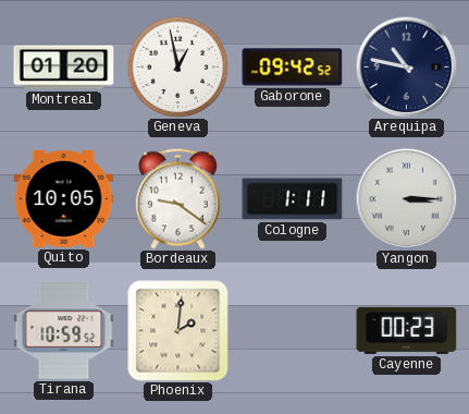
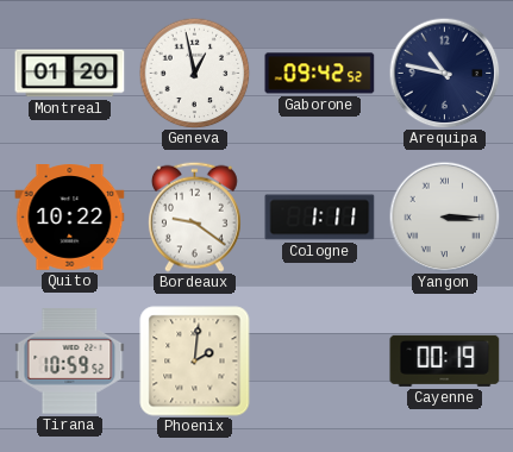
Quito: 10:05 -> 10:22
Cayenne: 00:23 -> 00:19
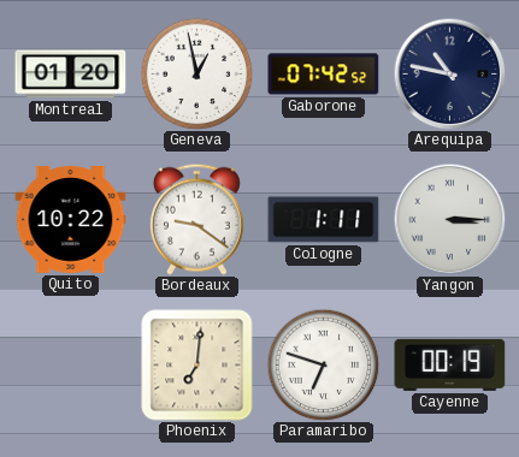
Gaborone: 09:42 -> 07:42
Tirana: 10:59 -> none
Phoenix: 2:01 -> 7:01
Paramaribo: none -> 6:48
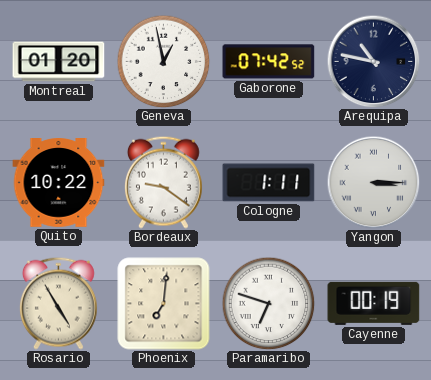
Rosario: none -> 4:55
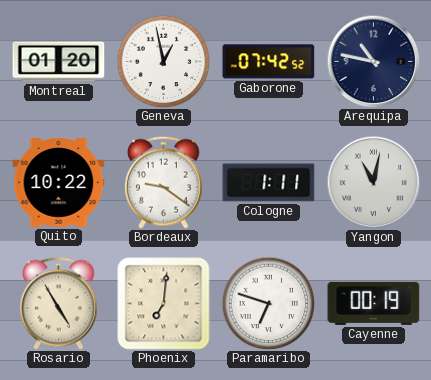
Yangon: 3:15 -> 11:02
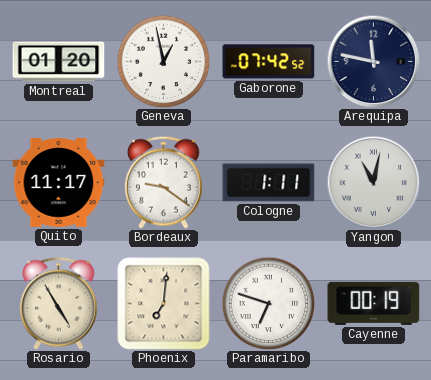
Arequipa: 10:47 -> 11:47
Quito: 10:22 -> 11:17
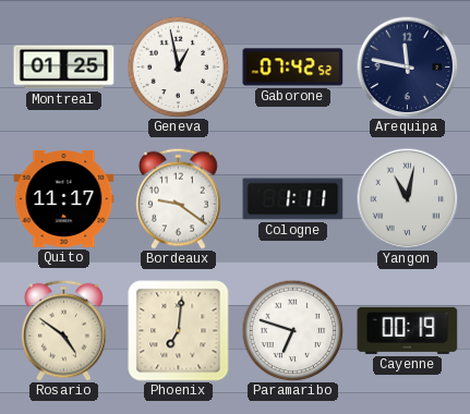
Montreal: 01:20 -> 01:25
Rosario: 4:55 -> 4:51
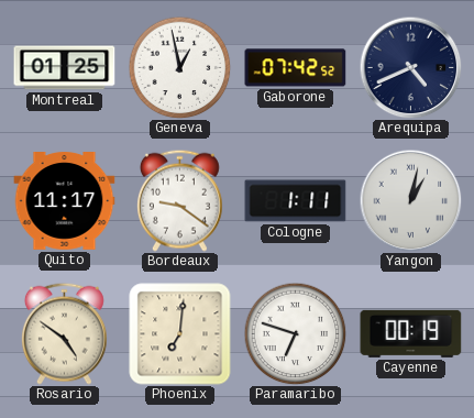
Arequipa: 11:47 -> 4:41
Yangon: 11:02 -> 1:02
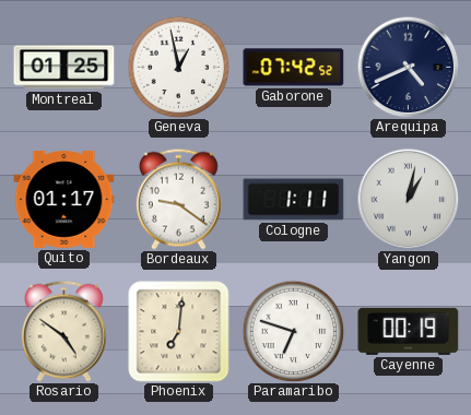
Quito: 11:17 -> 01:17
